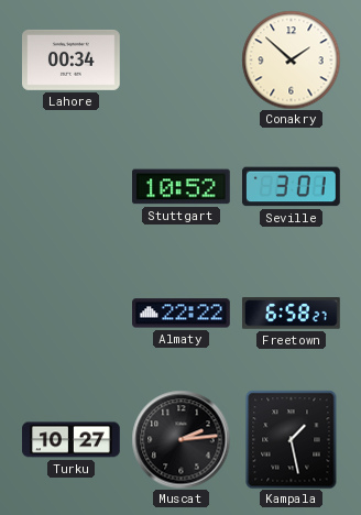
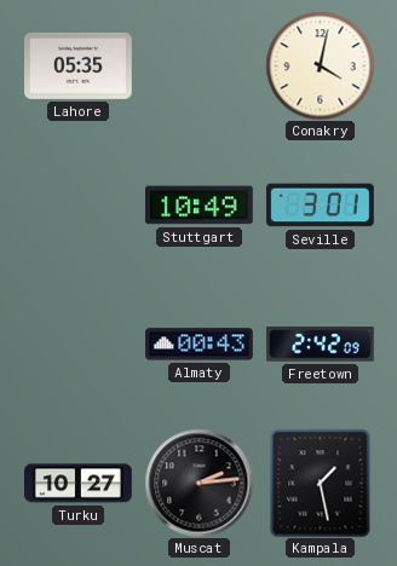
Lahore: 00:34 -> 05:35
Conakry: 1:52 -> 4:02
Stuttgart: 10:52 -> 10:49
Almaty: 22:22 -> 00:43
Freetown: 6:58 -> 2:42
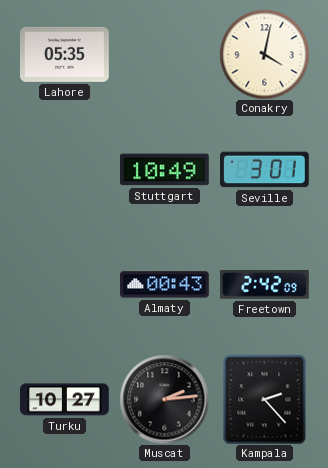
Kampala: 1:28 -> 2:23
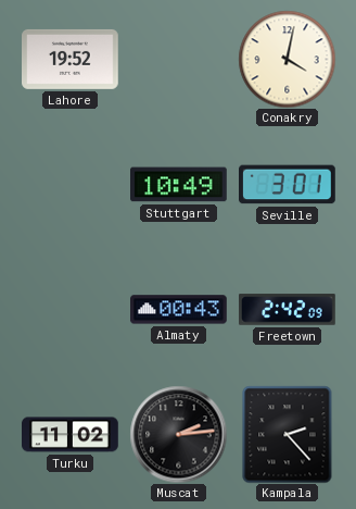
Lahore: 05:35 -> 19:52
Turku: 10:27 -> 11:02
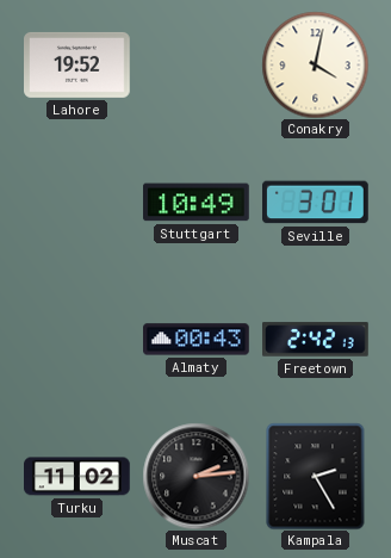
Freetown: 2:42:09 -> 2:42:13
Kampala: 2:23 -> 2:25
